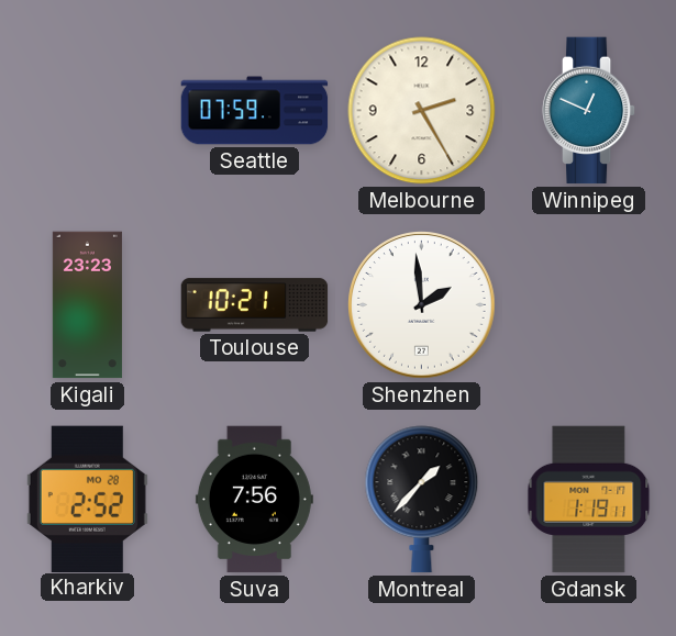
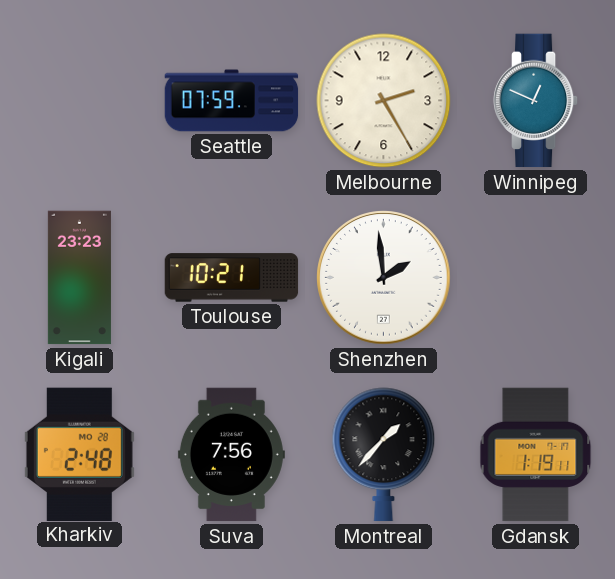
Kharkiv: 2:52 -> 2:48
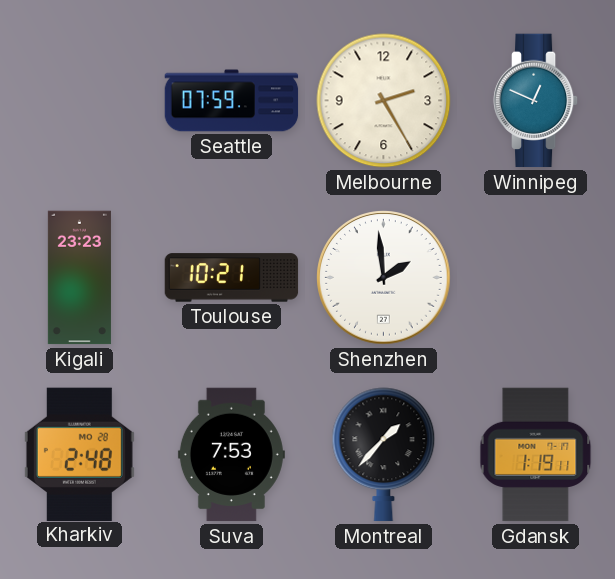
Suva: 7:56 -> 7:53
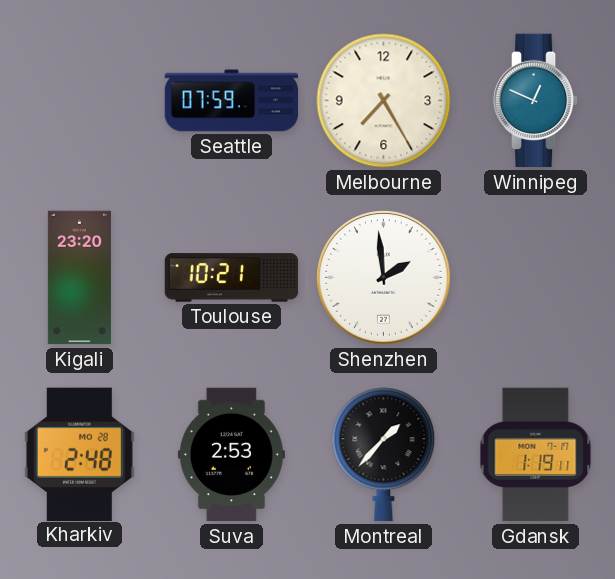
Melbourne: 2:25 -> 7:25
Kigali: 23:23 -> 23:20
Suva: 7:53 -> 2:53
